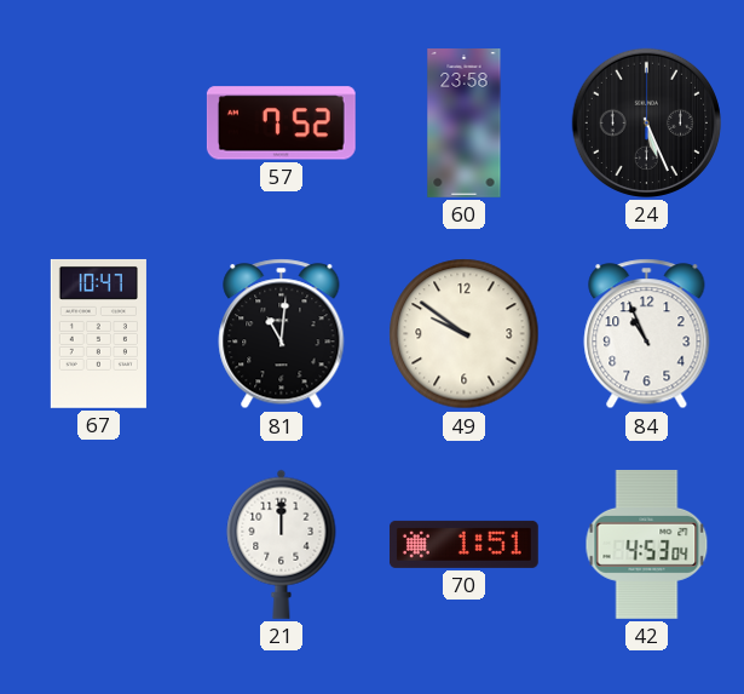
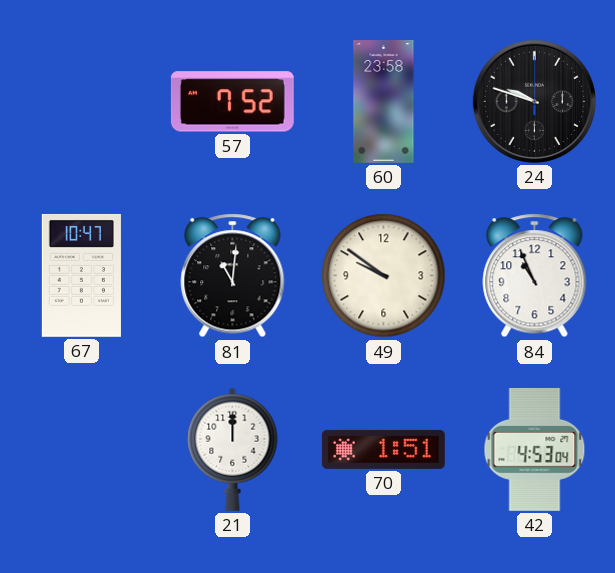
24: 5:26 -> 9:48
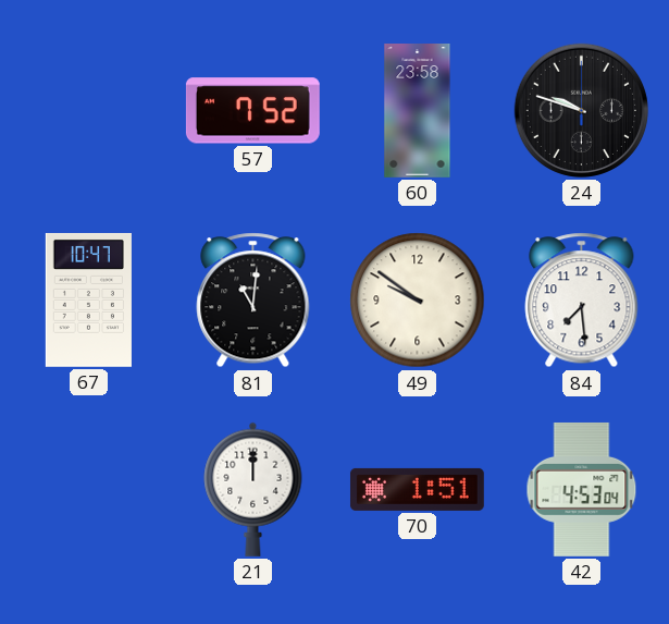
84: 10:56 -> 7:29
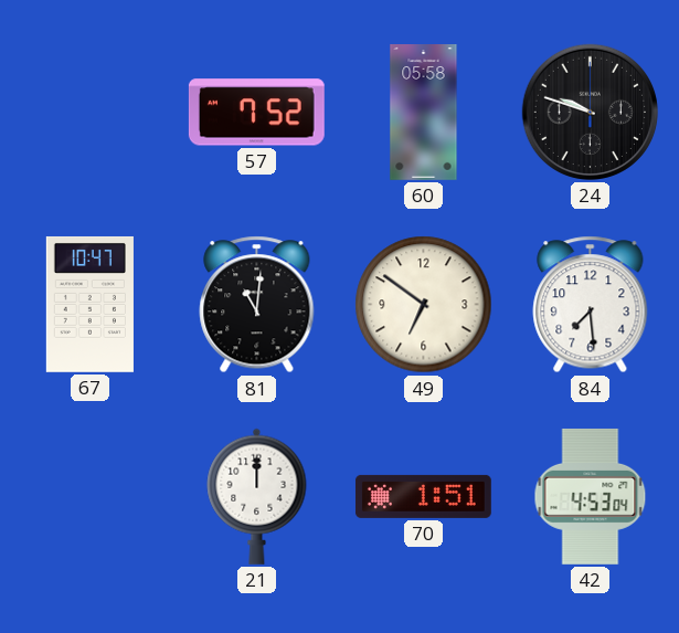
60: 23:58 -> 05:58
49: 9:51 -> 6:51
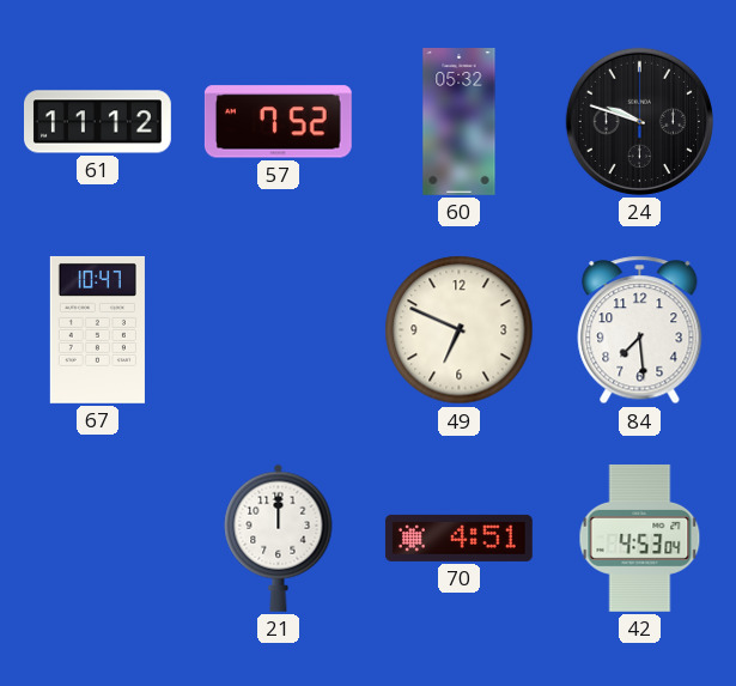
61: none -> 11:12
60: 05:58 -> 05:32
81: 11:01 -> none
49: 6:51 -> 6:49
70: 1:51 -> 4:51
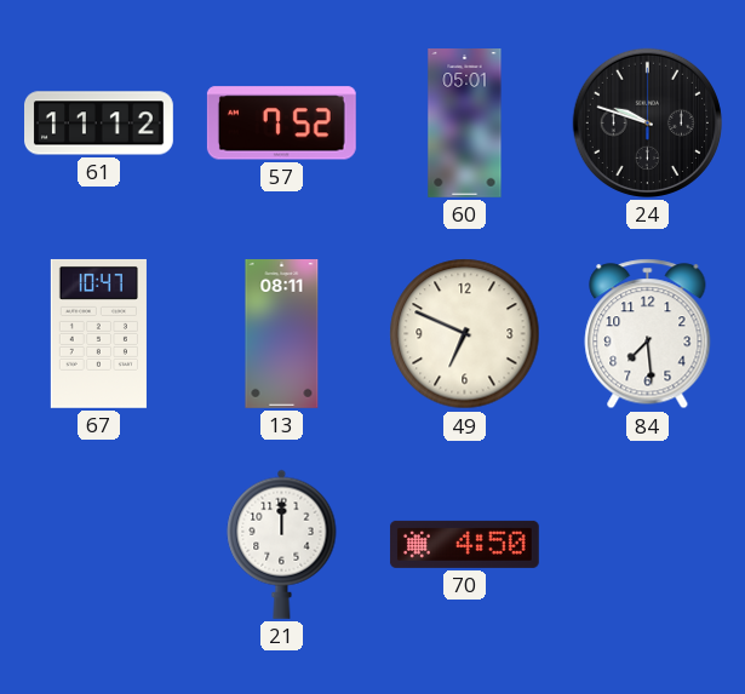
60: 05:32 -> 05:01
13: none -> 08:11
70: 4:51 -> 4:50
42: 4:53 -> none
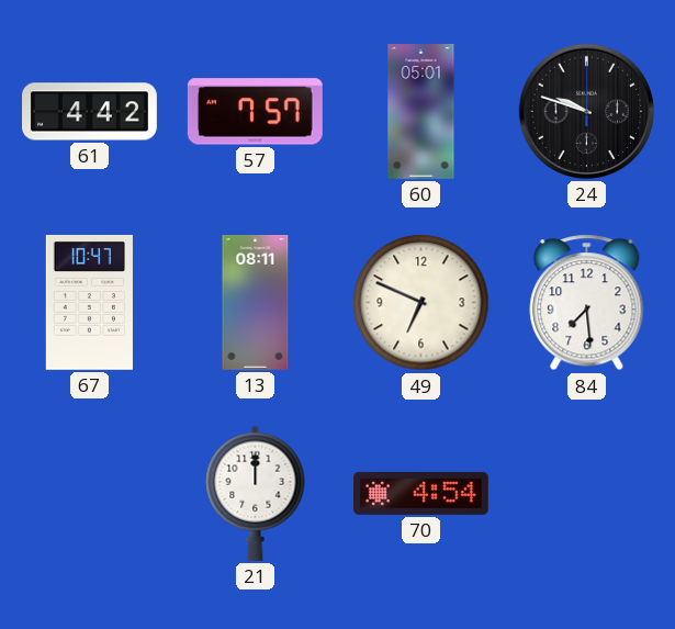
61: 11:12 -> 4:42
57: 7:52 -> 7:57
70: 4:50 -> 4:54
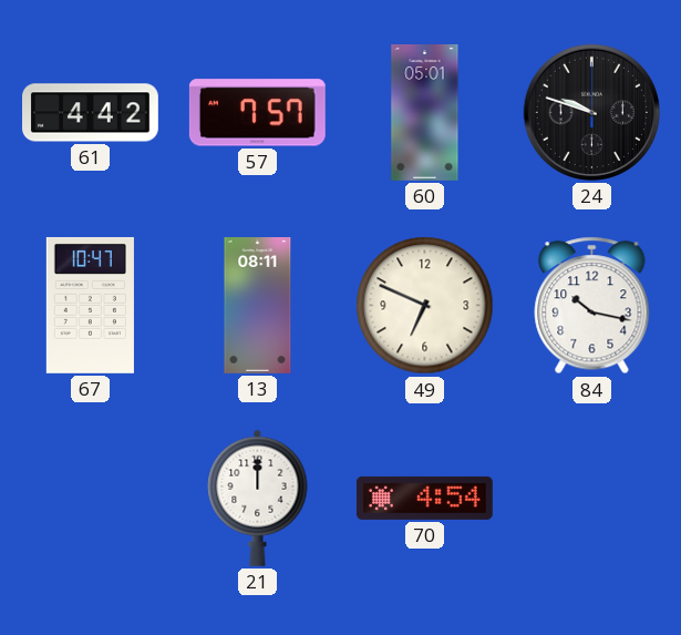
84: 7:29 -> 10:17
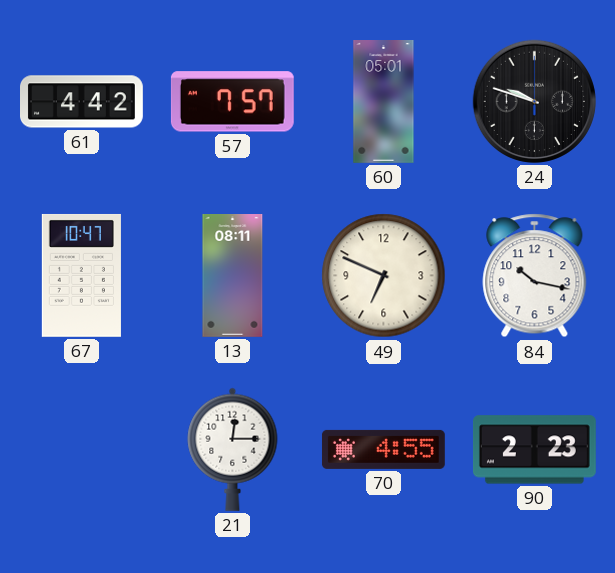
21: 12:00 -> 12:15
70: 4:54 -> 4:55
90: none -> 2:23
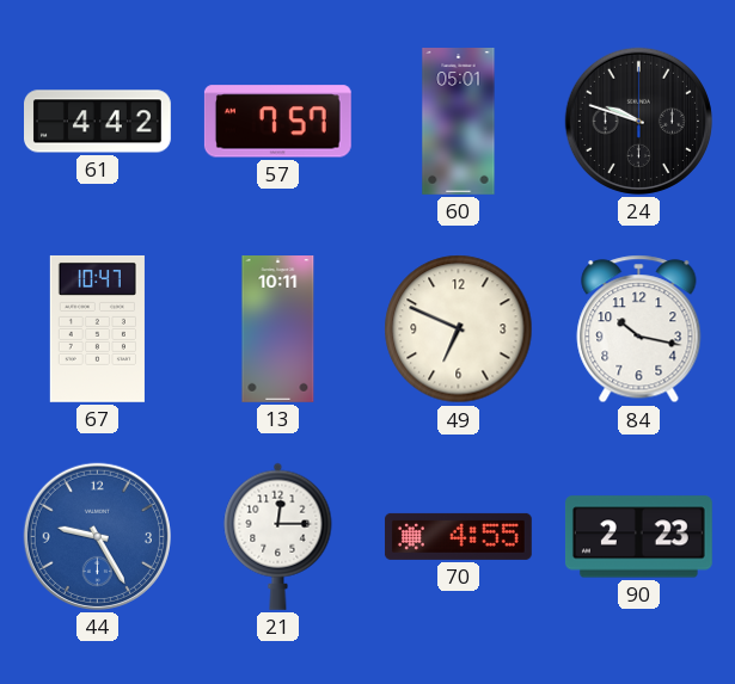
13: 08:11 -> 10:11
44: none -> 9:25
